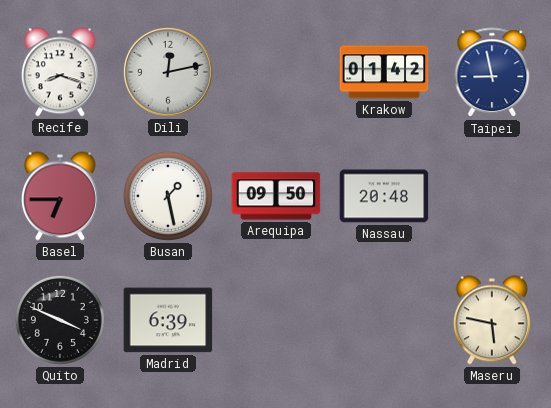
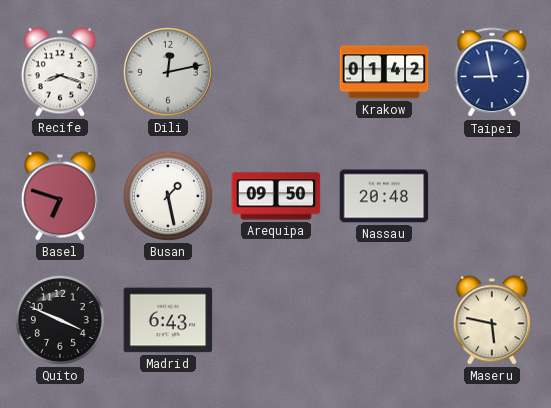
Basel: 6:45 -> 6:48
Madrid: 6:39 -> 6:43
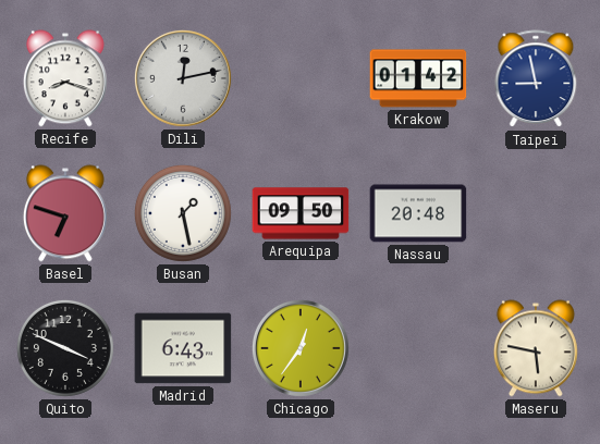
Chicago: none -> 12:36
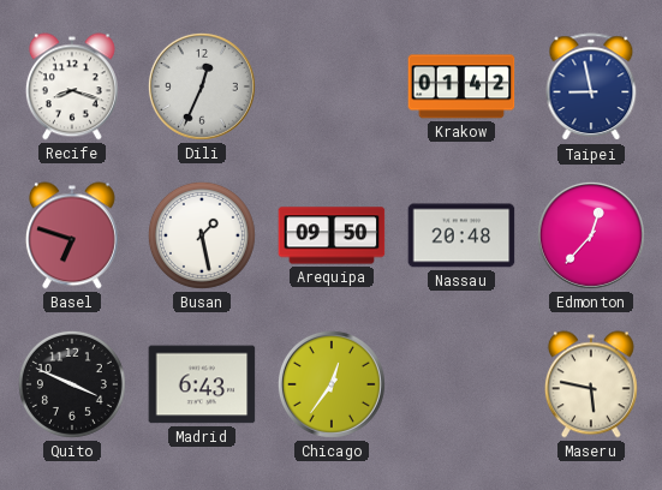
Dili: 12:13 -> 12:34
Edmonton: none -> 12:37
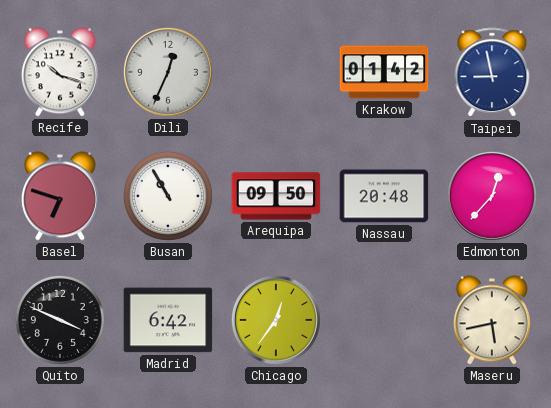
Recife: 8:18 -> 10:18
Busan: 1:28 -> 10:55
Madrid: 6:43 -> 6:42
Maseru: 5:47 -> 5:43
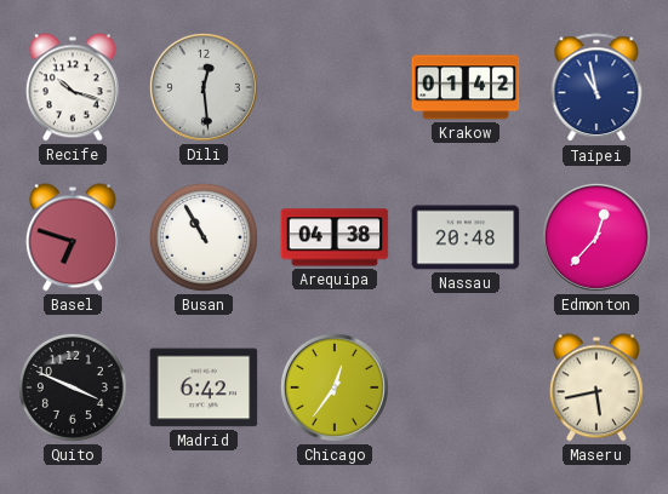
Dili: 12:34 -> 12:29
Taipei: 8:58 -> 10:58
Arequipa: 09:50 -> 04:38
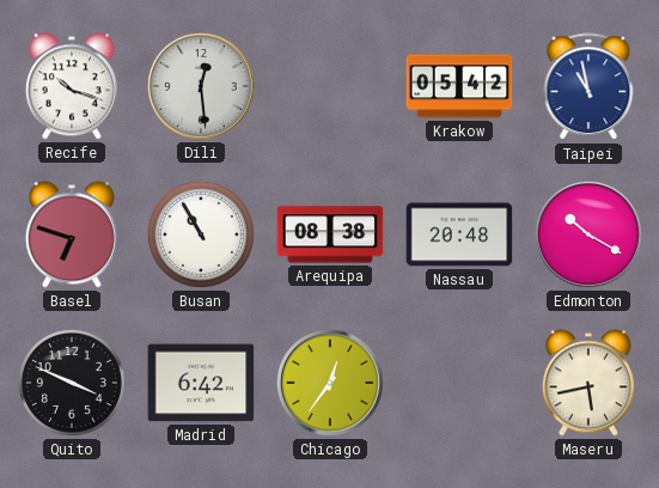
Krakow: 01:42 -> 05:42
Arequipa: 04:38 -> 08:38
Edmonton: 12:37 -> 10:20
